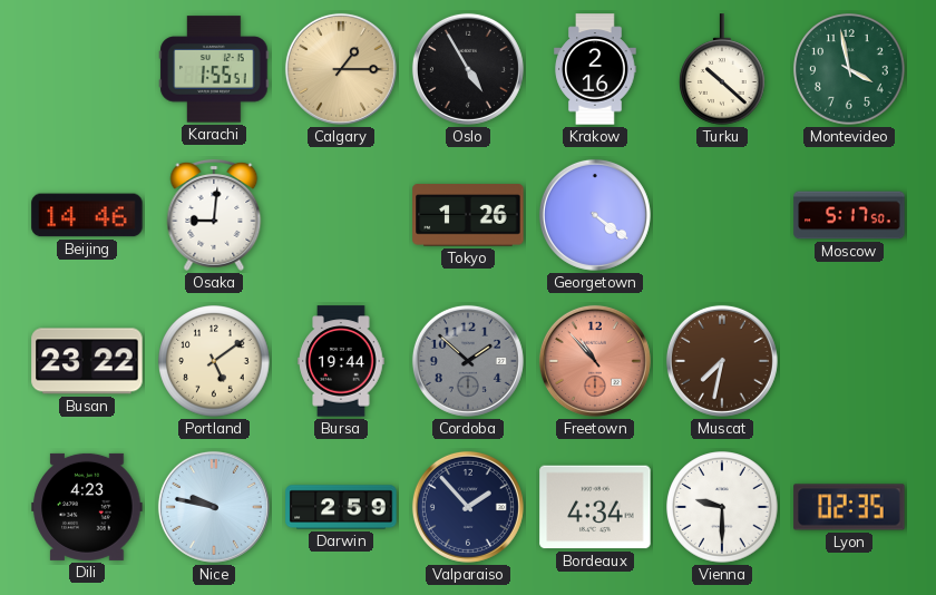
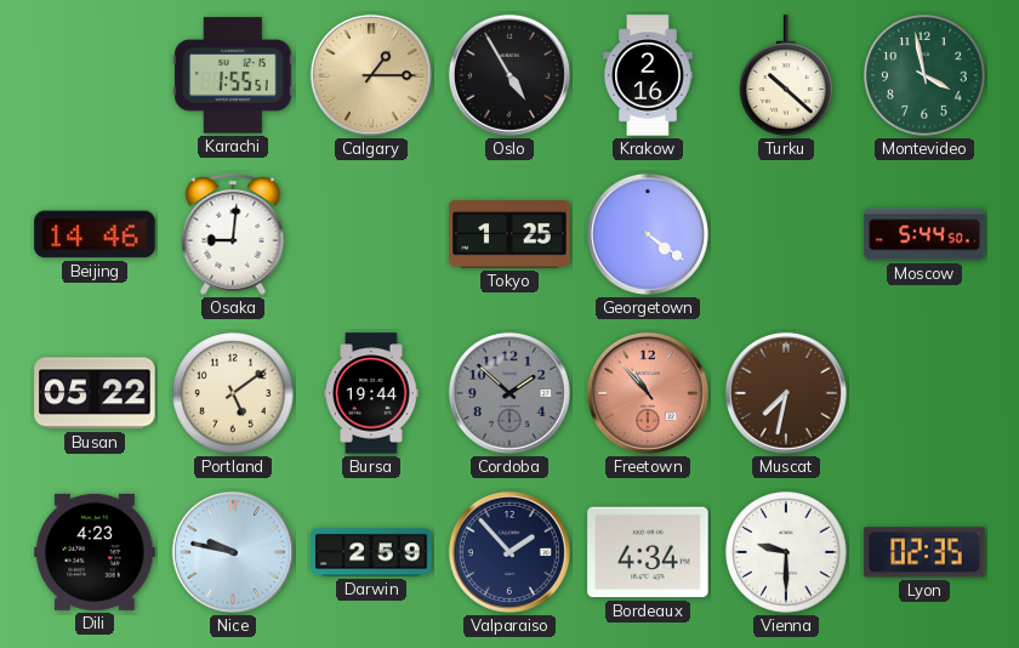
Tokyo: 1:26 -> 1:25
Moscow: 5:17 -> 5:44
Busan: 23:22 -> 05:22
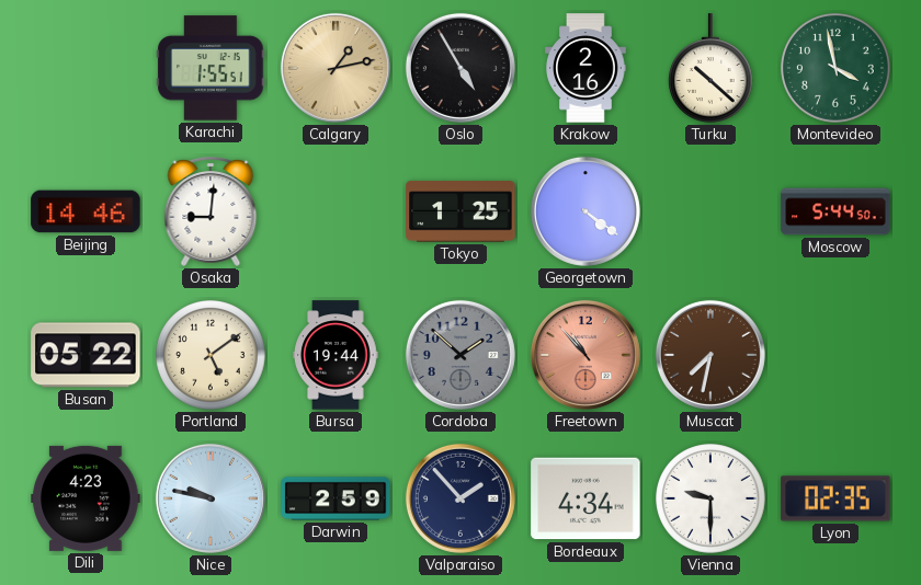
Calgary: 1:15 -> 1:13
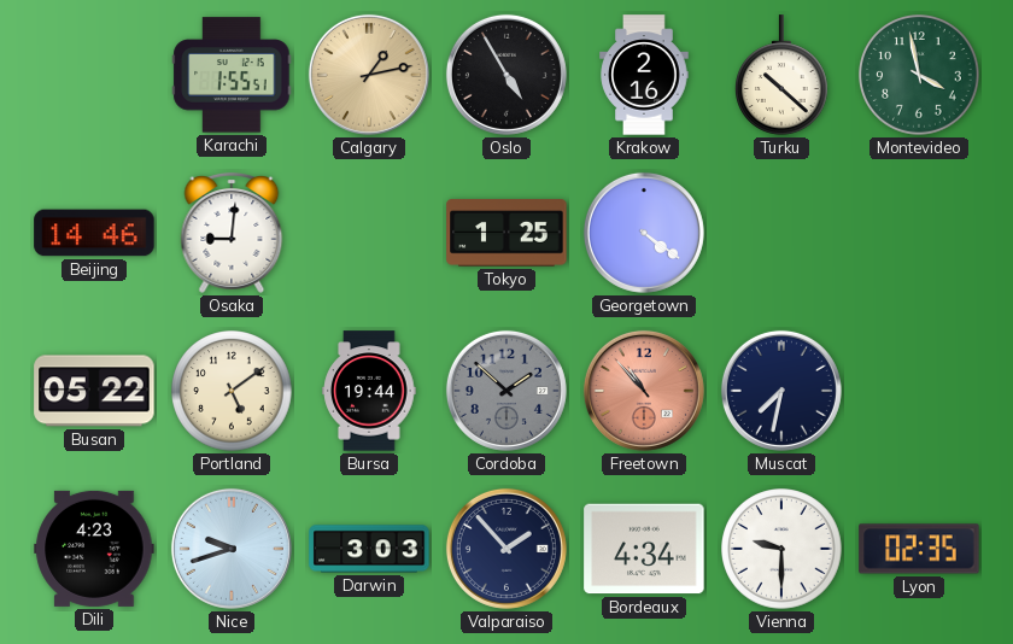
Moscow: 5:44 -> none
Muscat dial: brown -> navy
Nice: 9:47 -> 9:42
Darwin: 2:59 -> 3:03
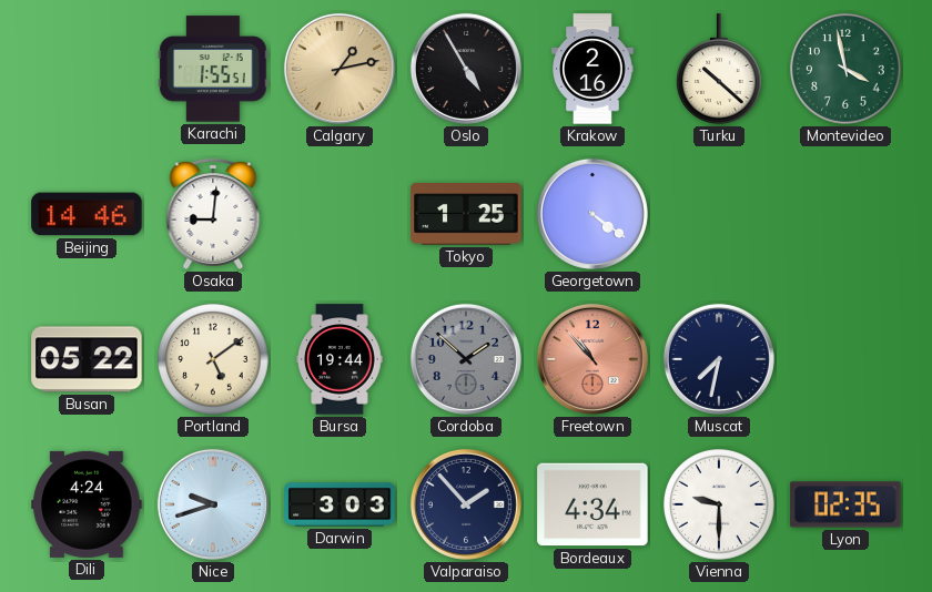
Dili: 4:23 -> 4:24
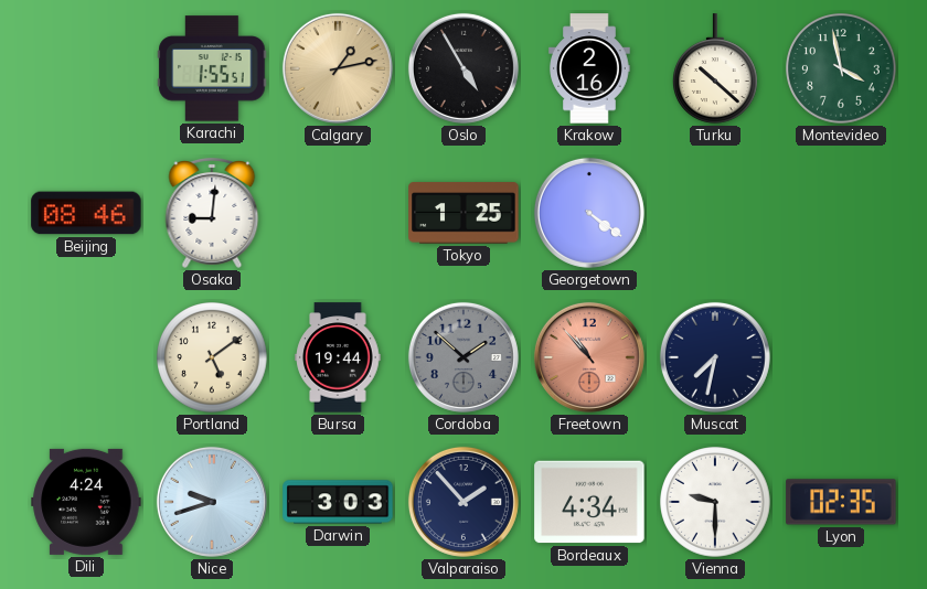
Beijing: 14:46 -> 08:46
Busan: 05:22 -> none
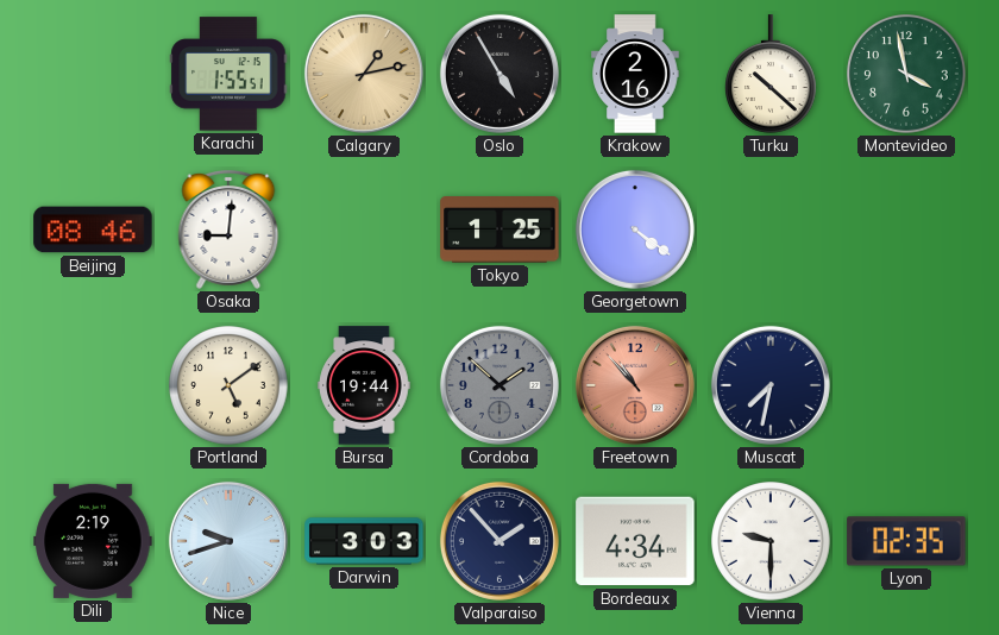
Dili: 4:24 -> 2:19
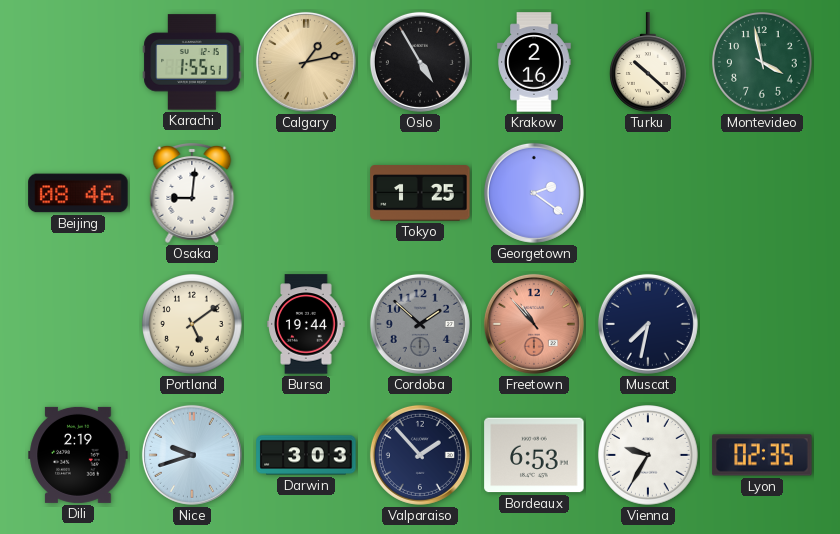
Georgetown: 4:21 -> 2:21
Bordeaux: 4:34 -> 6:53
Vienna: 9:30 -> 9:35
